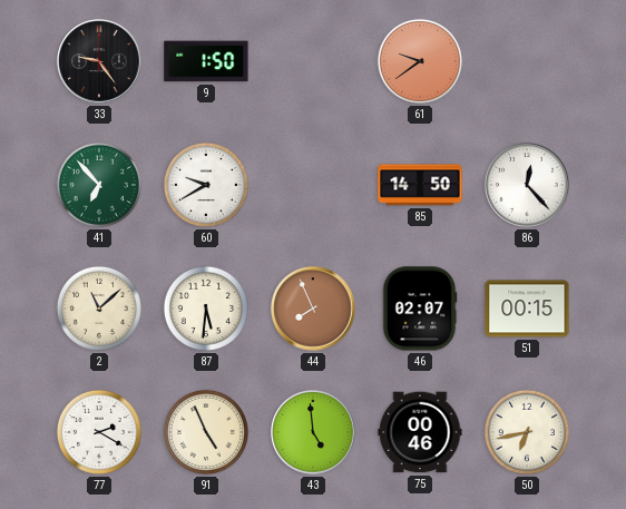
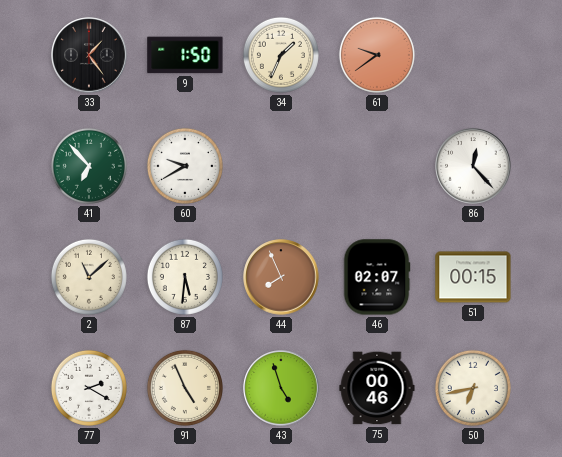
33: 9:24 -> 1:24
34: none -> 1:34
85: 14:50 -> none
43: 4:59 -> 4:57
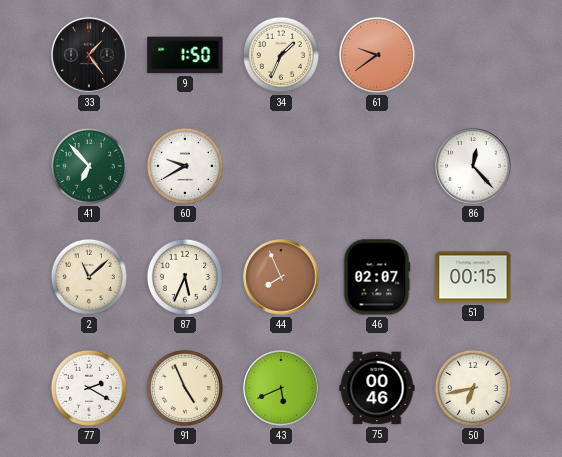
87: 5:31 -> 5:34
43: 4:57 -> 5:41
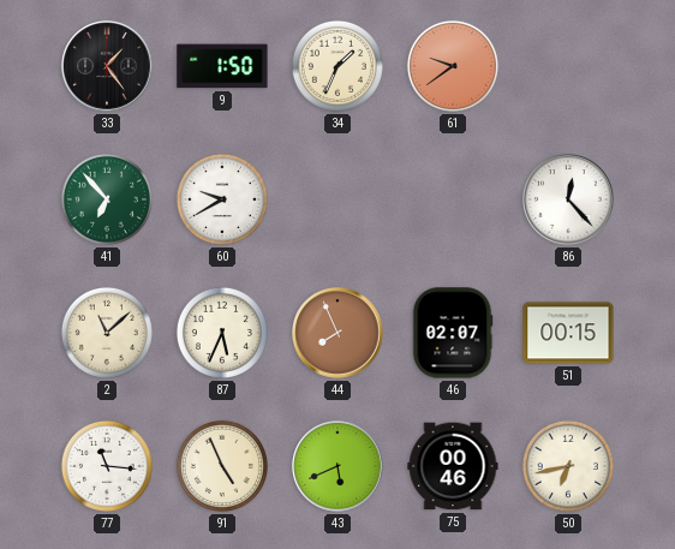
77: 2:20 -> 11:16
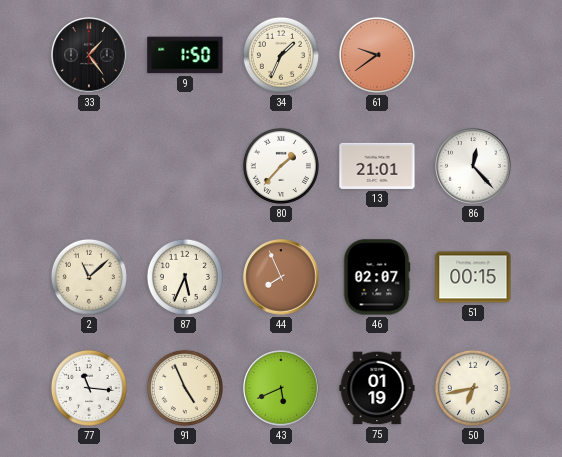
41: 6:53 -> none
60: 9:40 -> none
80: none -> 1:37
13: none -> 21:01
75: 00:46 -> 01:19
